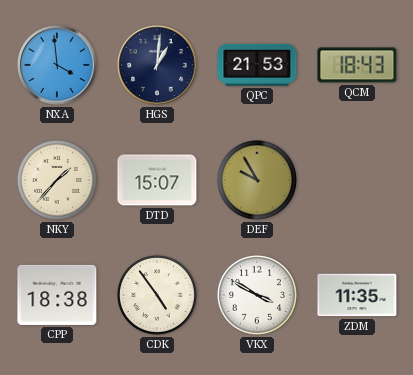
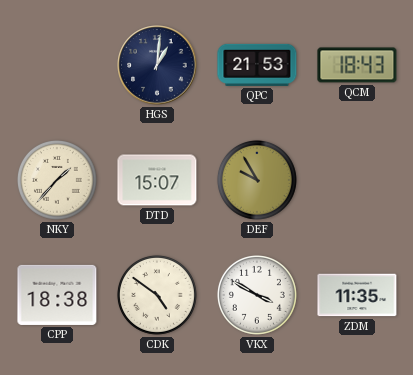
NXA: 3:59 -> none
CDK: 4:54 -> 4:51
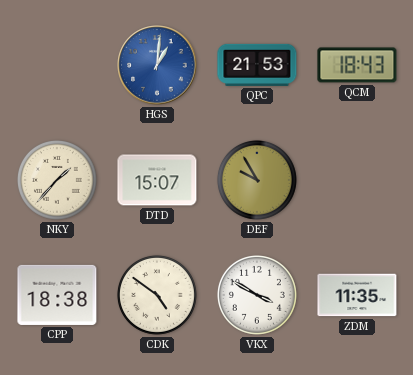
HGS dial: navy -> blue
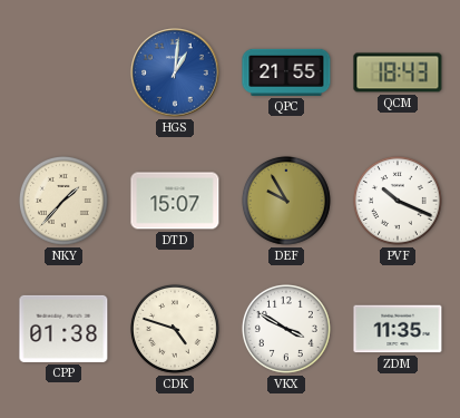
QPC: 21:53 -> 21:55
PVF: none -> 10:19
CPP: 18:38 -> 01:38
CDK: 4:51 -> 4:48
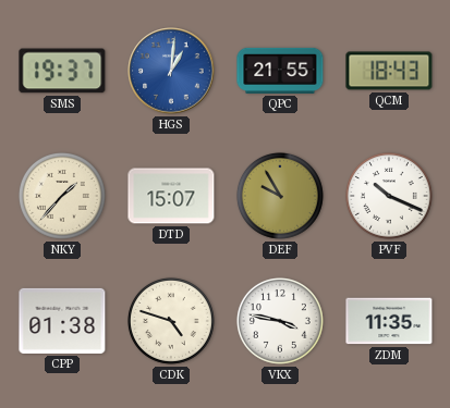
SMS: none -> 19:37
VKX: 3:50 -> 3:47
